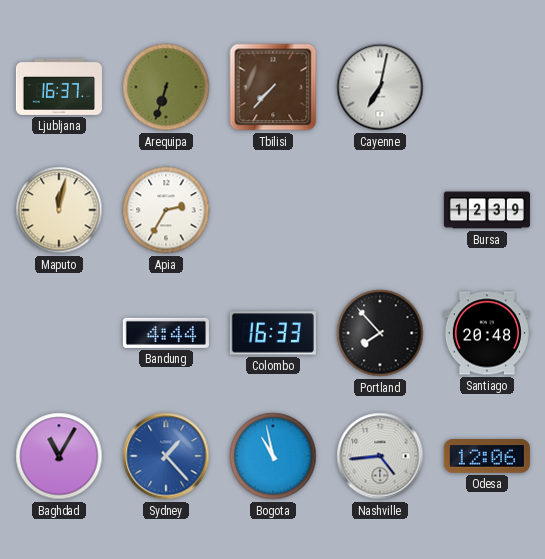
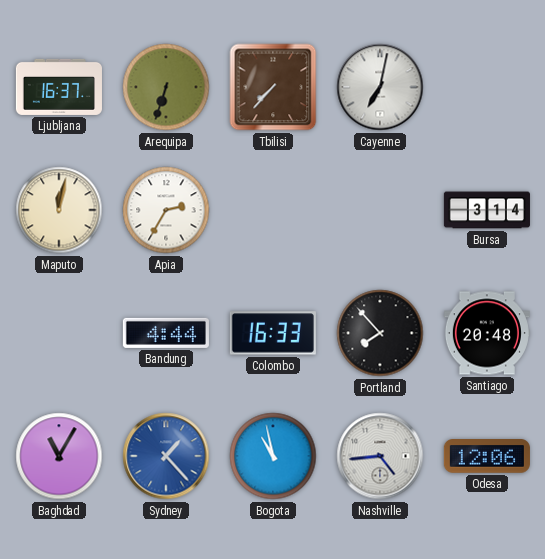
Bursa: 12:39 -> 3:14
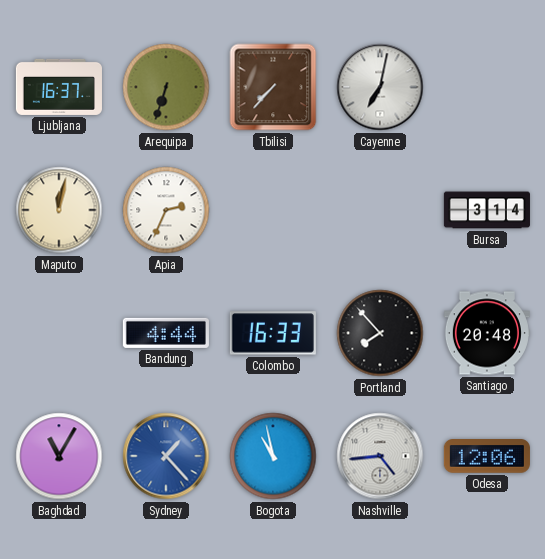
Apia: 2:35 -> 2:34
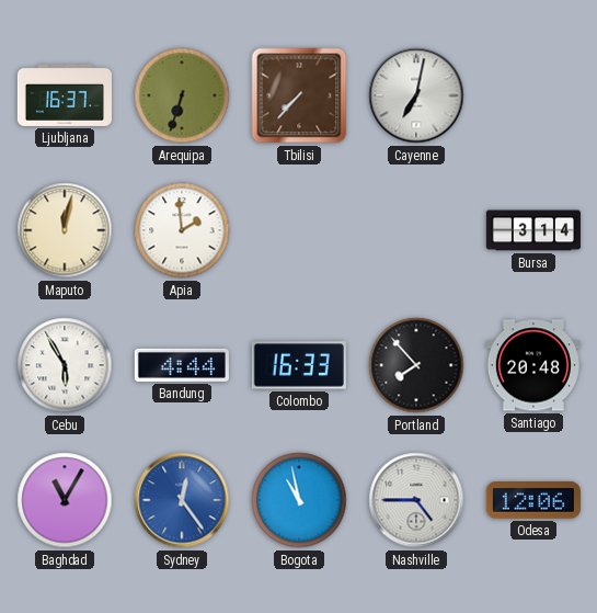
Apia: 2:34 -> 1:59
Cebu: none -> 5:55
Sydney: 1:23 -> 12:24
Nashville: 4:44 -> 4:45
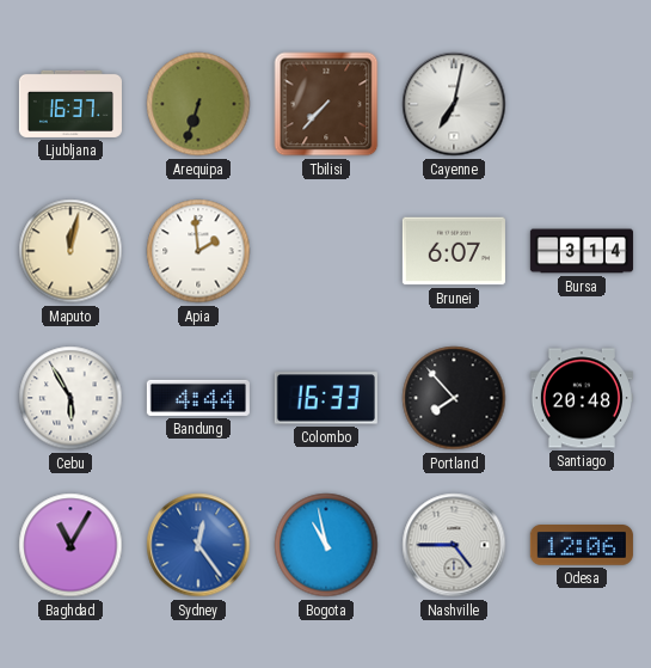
Brunei: none -> 6:07
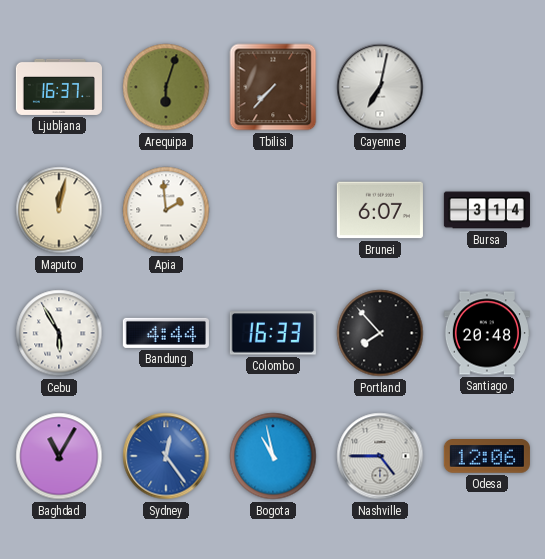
Arequipa: 6:33 -> 6:03
